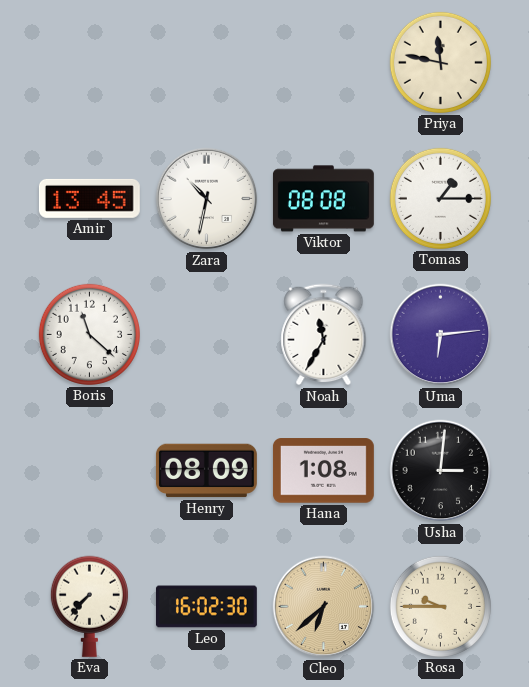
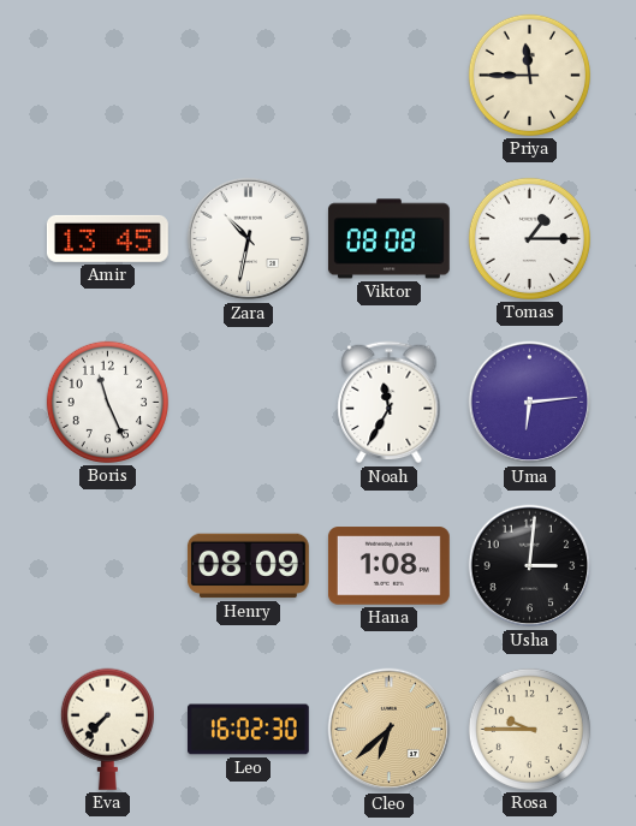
Priya: 11:47 -> 11:45
Boris: 11:22 -> 11:26
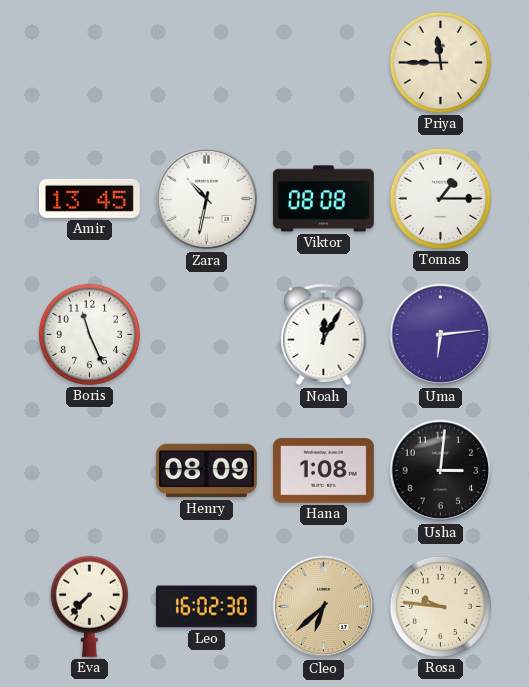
Noah: 11:35 -> 12:05
Rosa: 9:45 -> 9:46
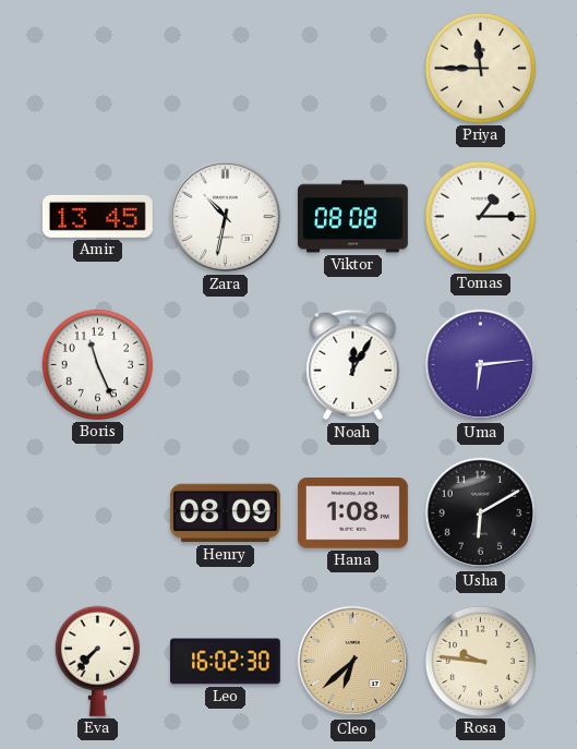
Usha: 3:01 -> 6:10
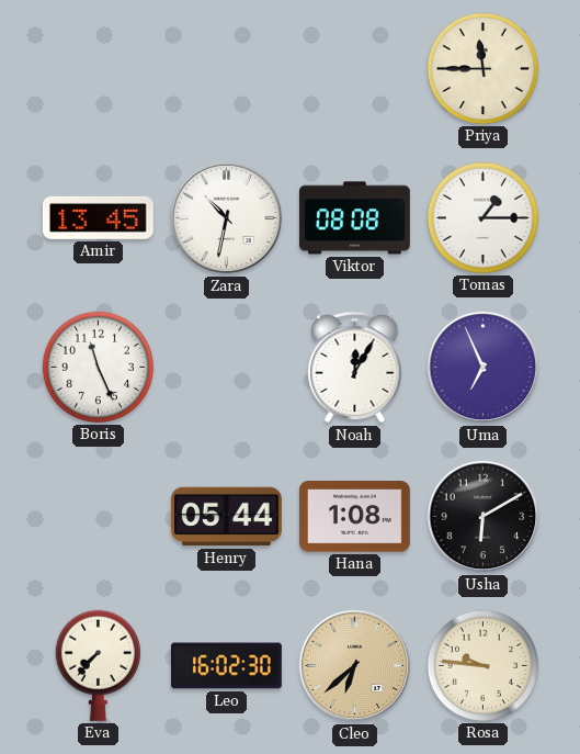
Uma: 6:14 -> 6:56
Henry: 08:09 -> 05:44
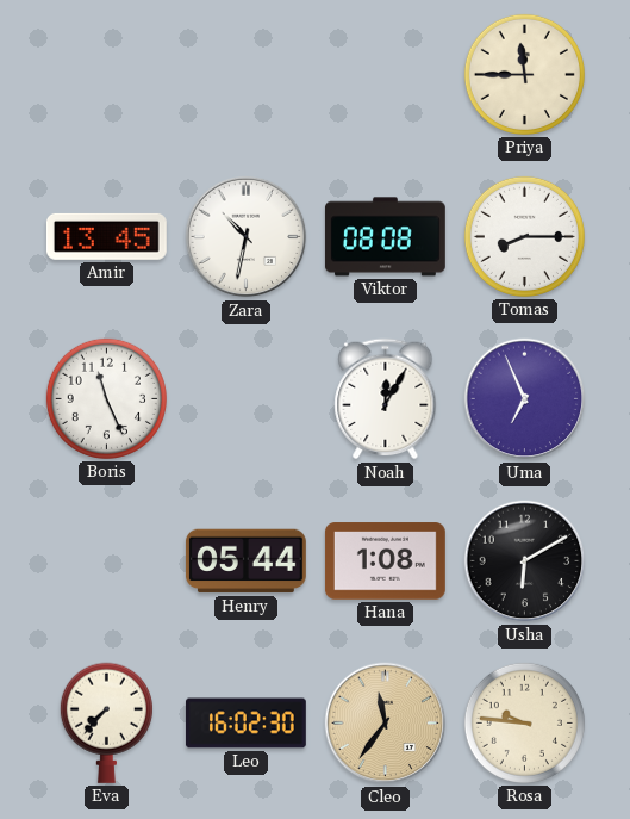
Tomas: 1:15 -> 8:15
Cleo: 6:38 -> 11:36
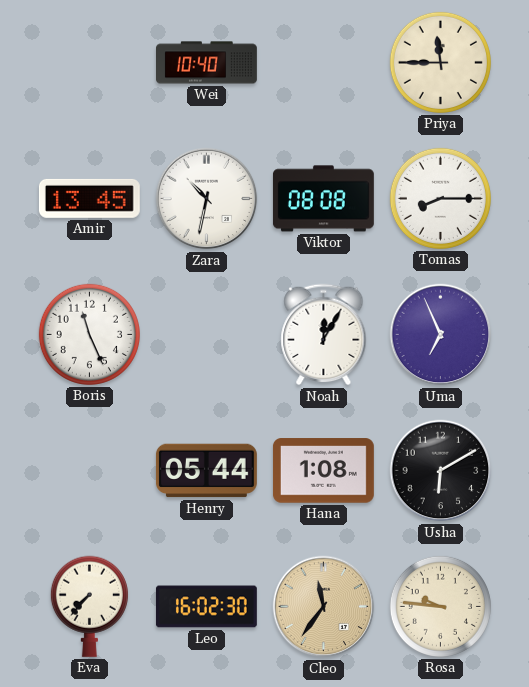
Wei: none -> 10:40
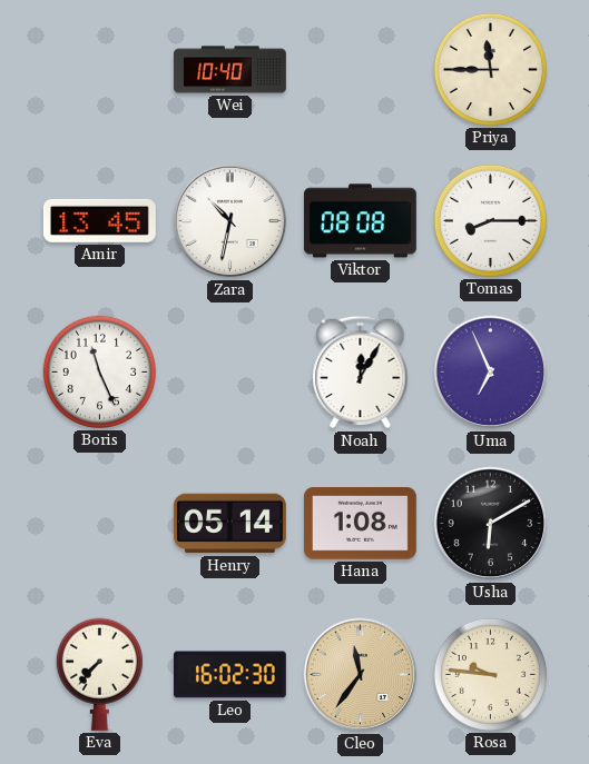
Henry: 05:44 -> 05:14
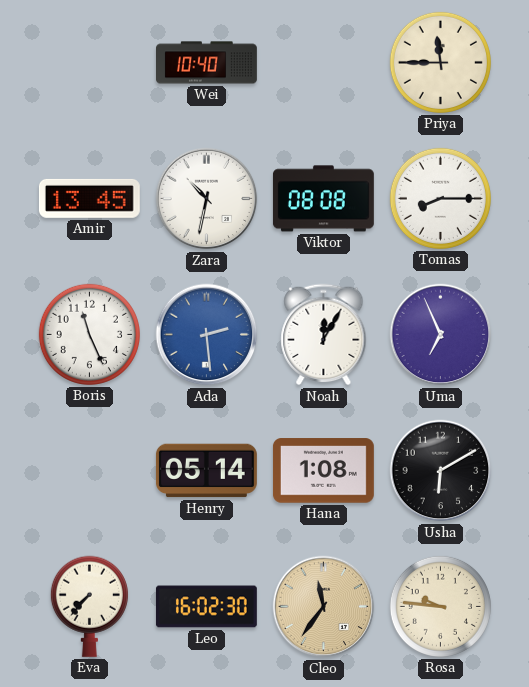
Ada: none -> 2:29
